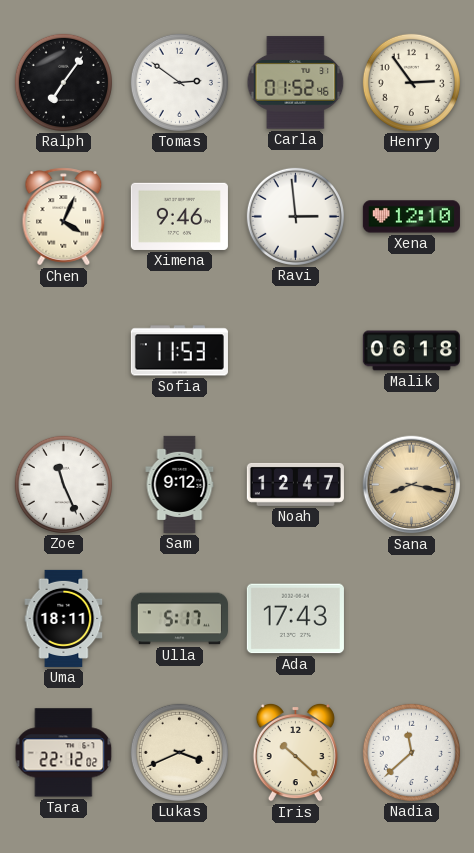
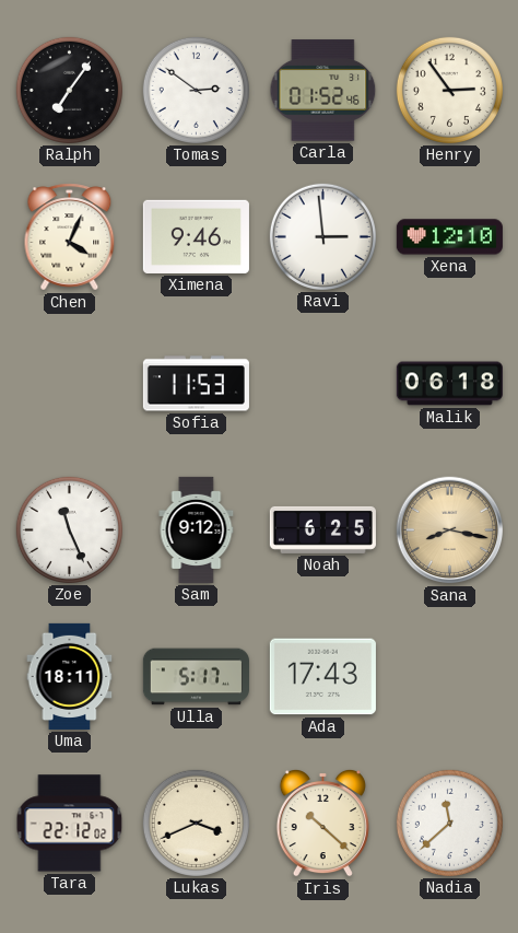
Noah: 12:47 -> 6:25
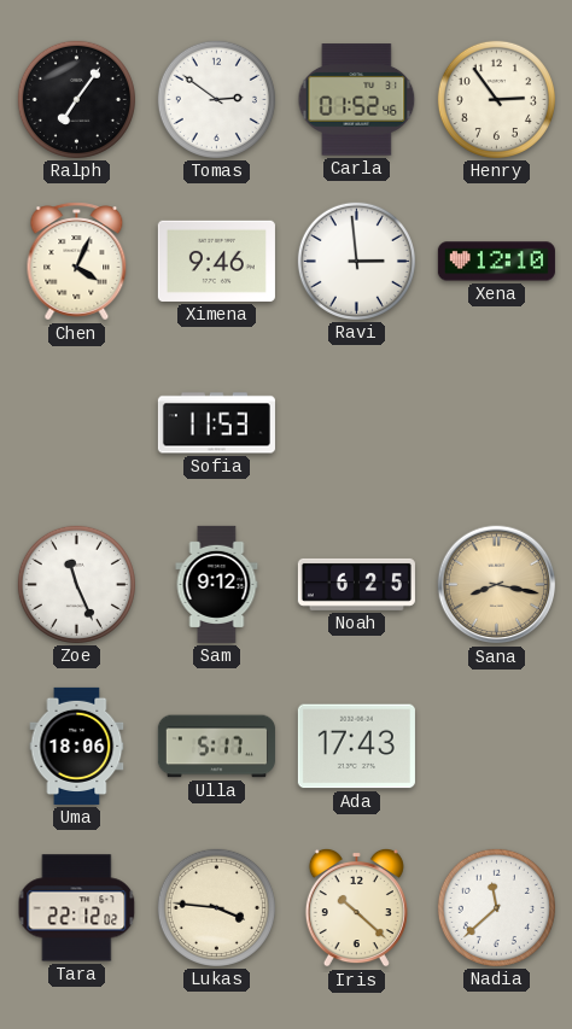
Malik: 06:18 -> none
Uma: 18:11 -> 18:06
Lukas: 3:41 -> 3:46
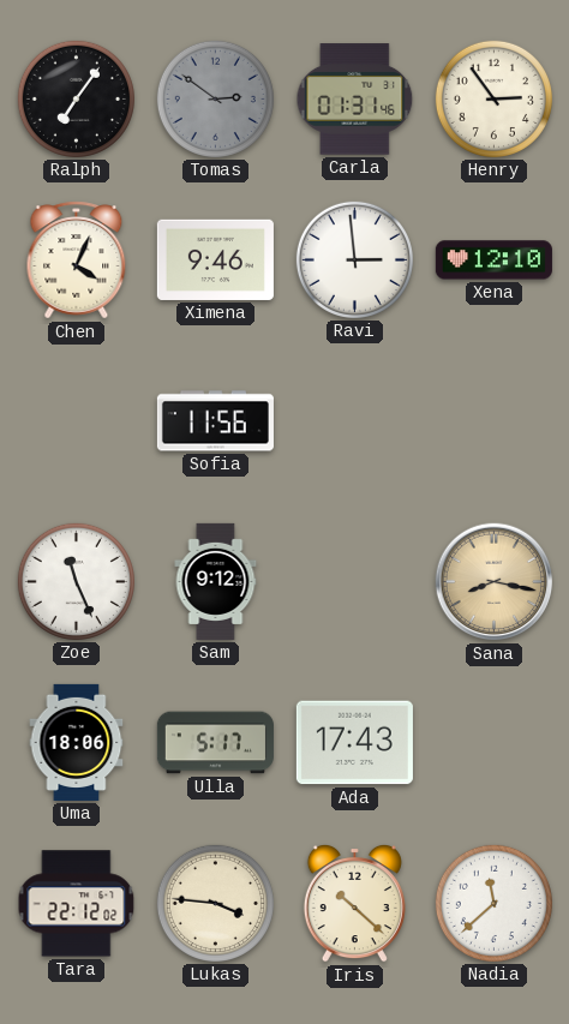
Tomas dial: white -> grey
Carla: 01:52 -> 01:31
Sofia: 11:53 -> 11:56
Noah: 6:25 -> none
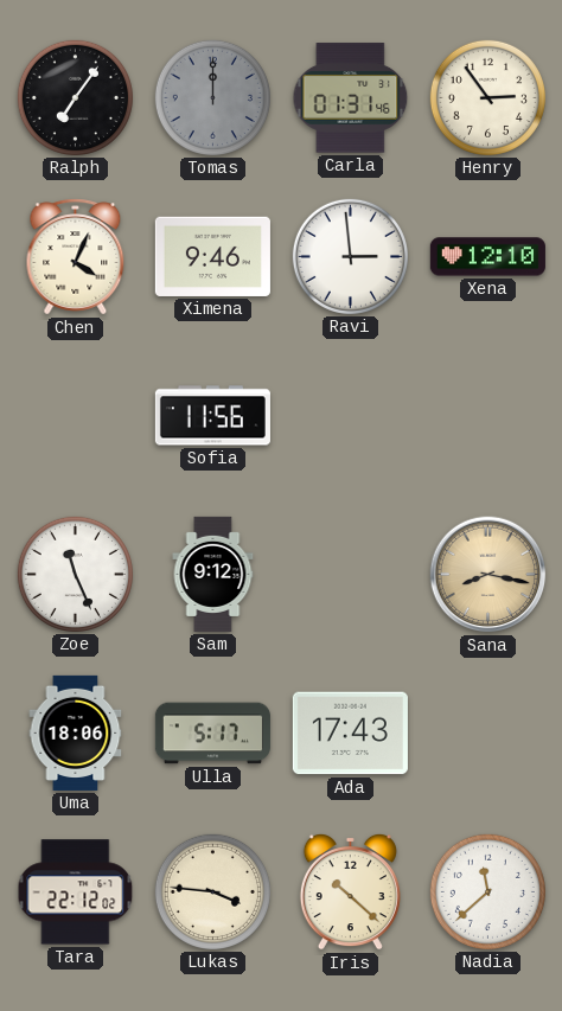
Tomas: 2:51 -> 12:00
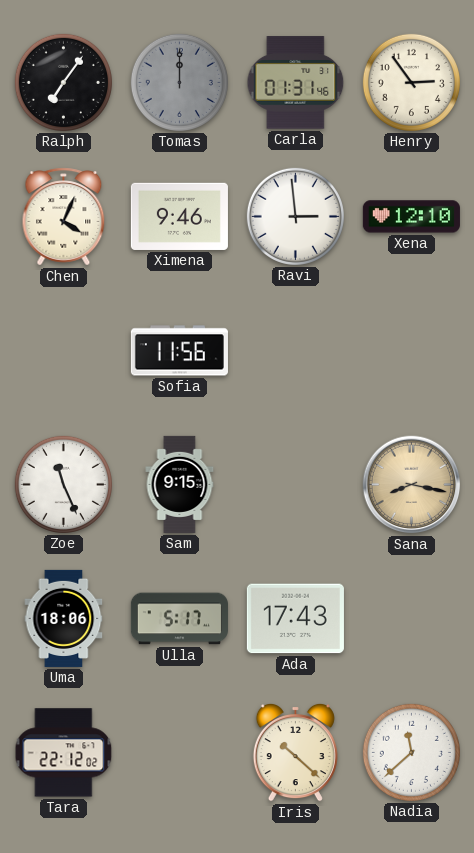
Sam: 9:12 -> 9:15
Lukas: 3:46 -> none
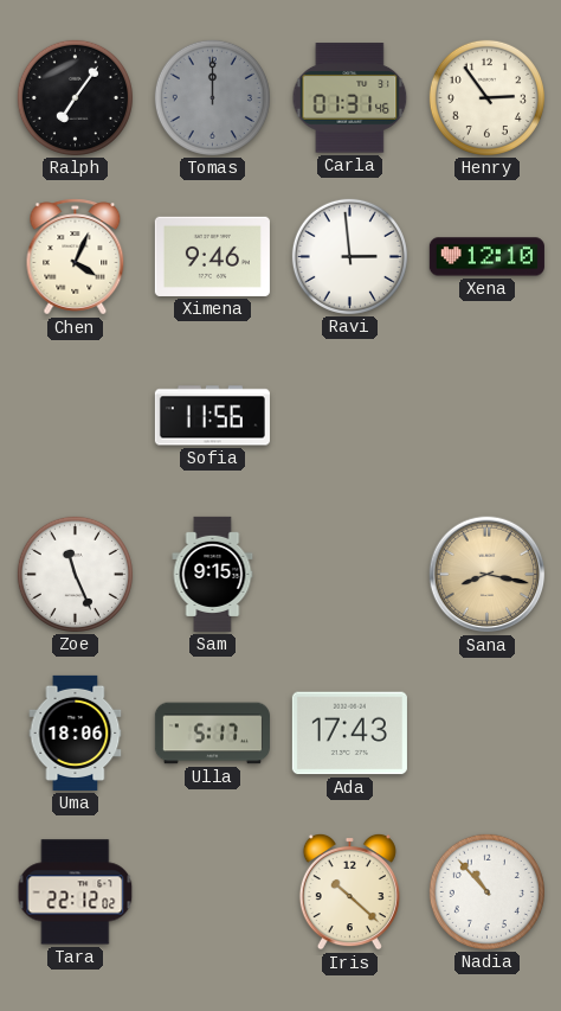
Nadia: 11:38 -> 10:53
